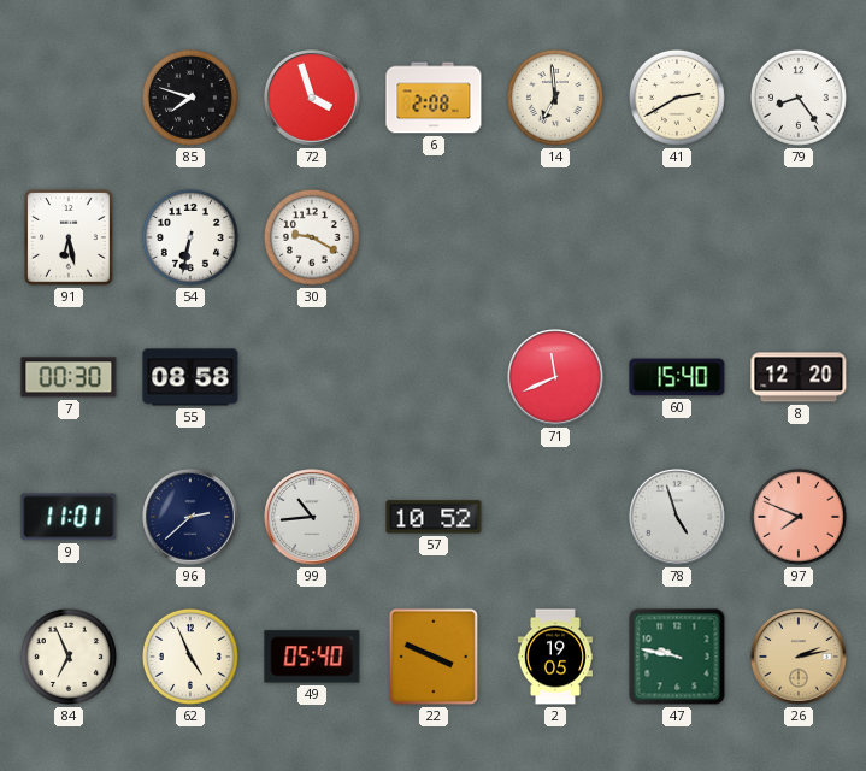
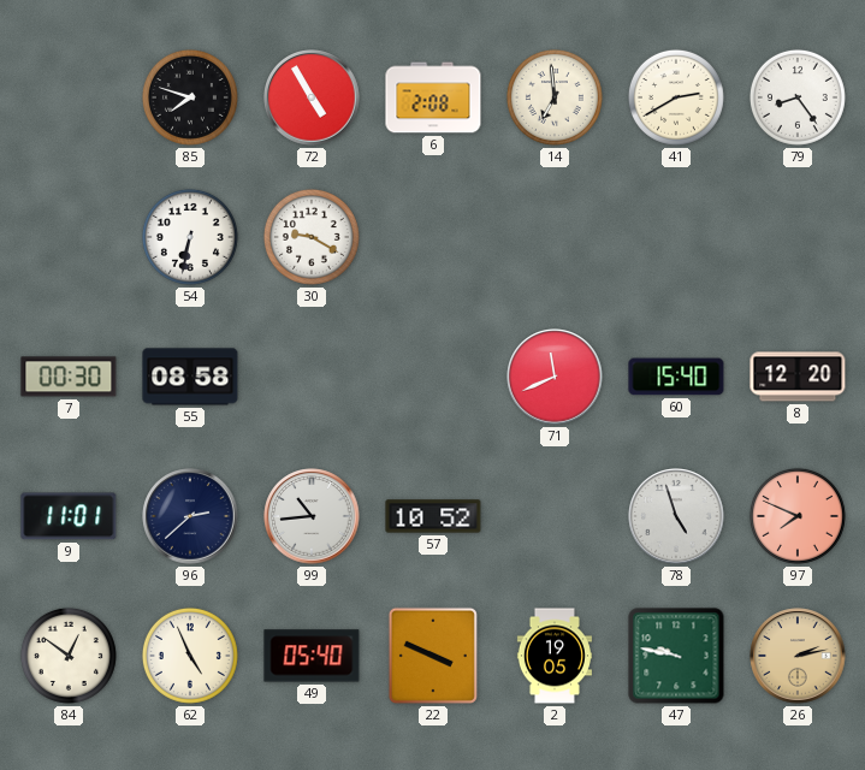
72: 3:57 -> 4:55
91: 6:28 -> none
84: 6:56 -> 12:51
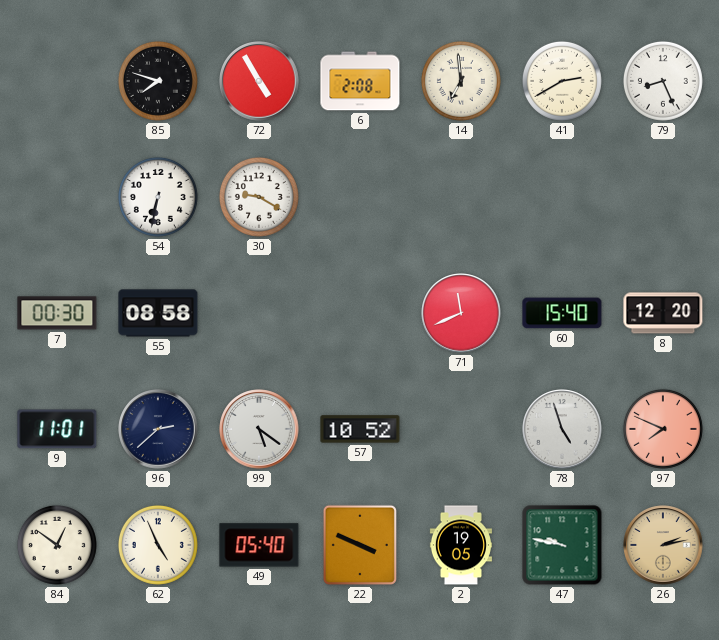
79: 8:24 -> 8:26
99: 10:44 -> 5:21
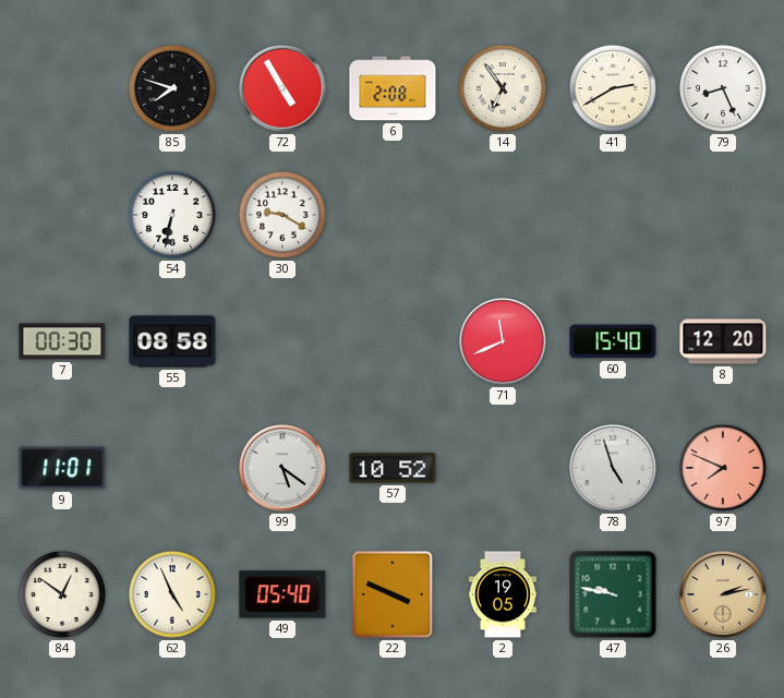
14: 6:59 -> 6:54
96: 2:38 -> none
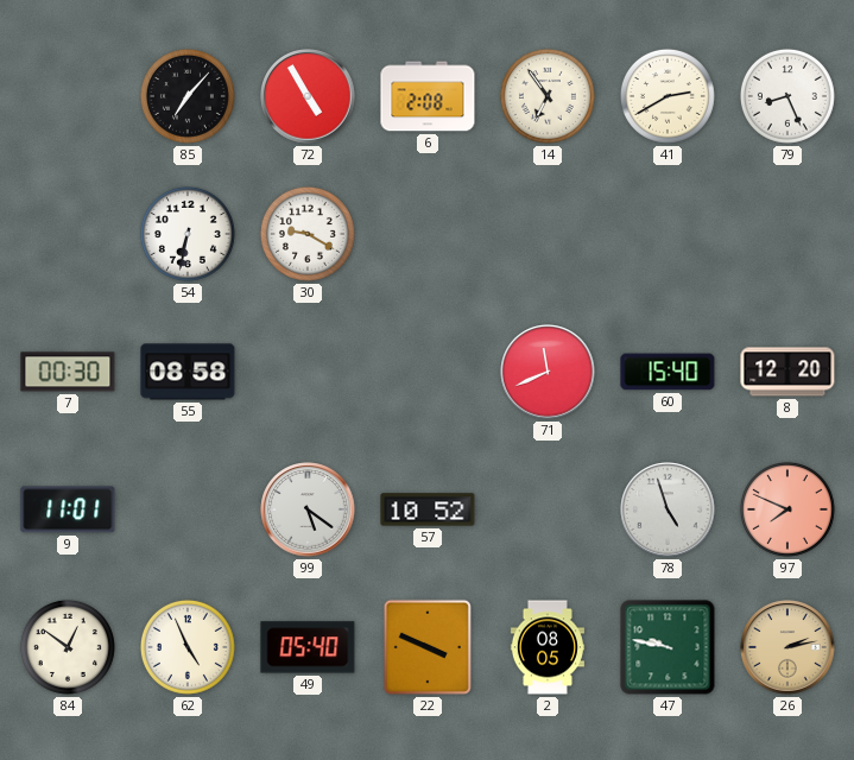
85: 7:48 -> 7:07
2: 19:05 -> 08:05
